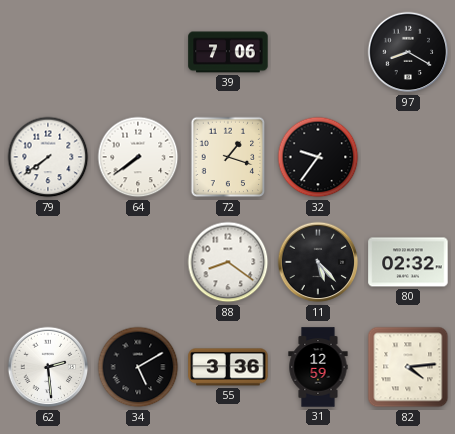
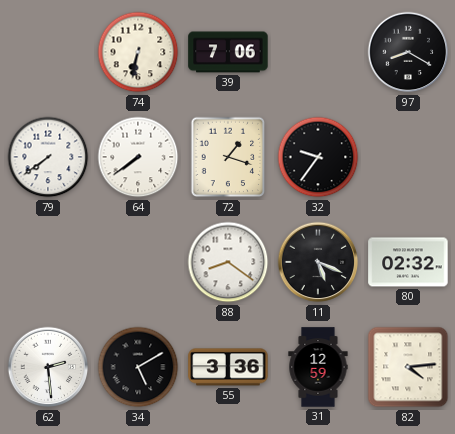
74: none -> 6:32
11: 5:23 -> 5:19
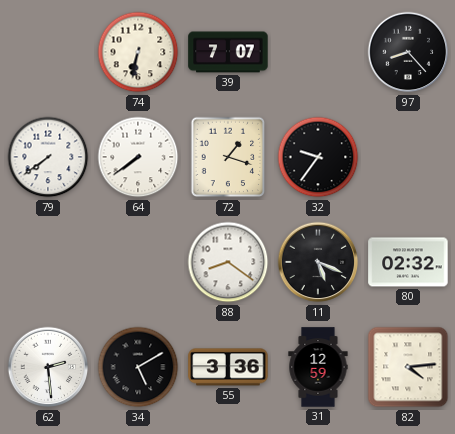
39: 7:06 -> 7:07
97: 8:20 -> 8:23
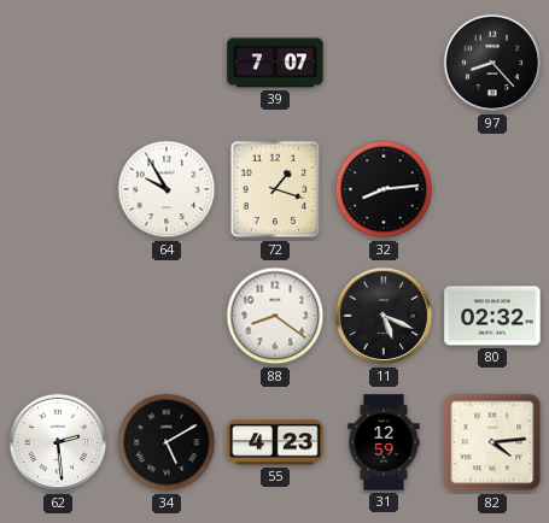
74: 6:32 -> none
79: 7:39 -> none
64: 7:39 -> 9:55
32: 9:36 -> 8:14
55: 3:36 -> 4:23
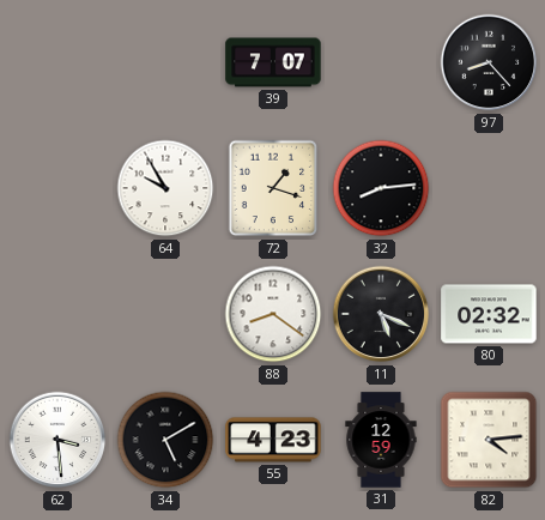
62: 2:29 -> 3:29
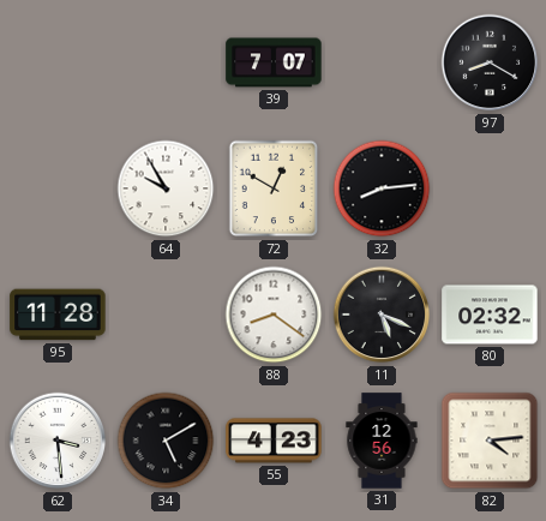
97: 8:23 -> 8:20
72: 1:18 -> 12:50
95: none -> 11:28
31: 12:59 -> 12:56
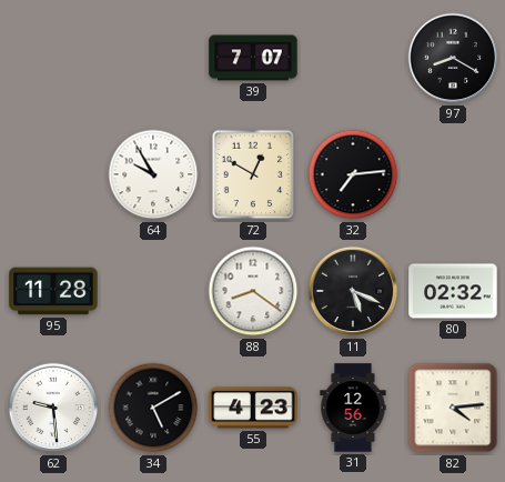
32: 8:14 -> 7:14
62: 3:29 -> 9:29
